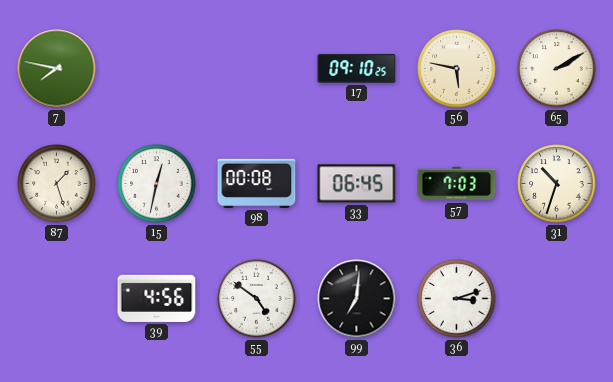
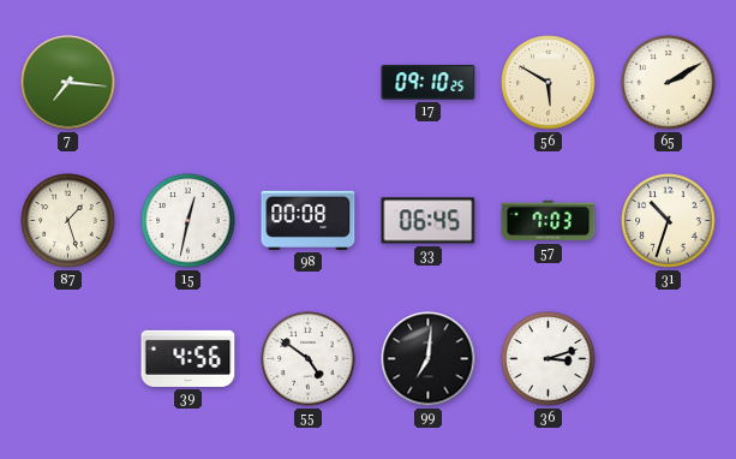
7: 7:47 -> 7:16
56: 5:47 -> 5:50
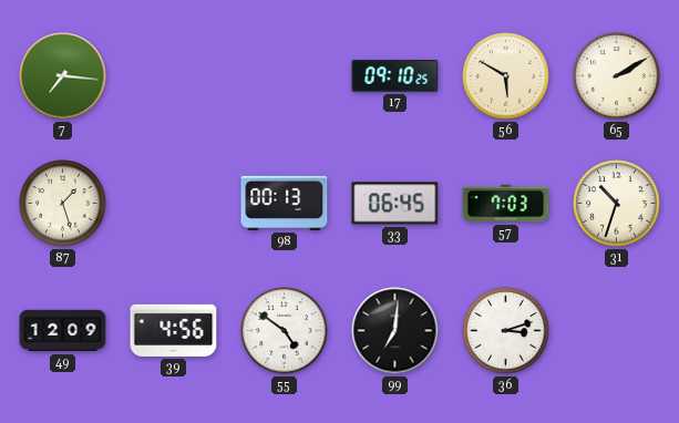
15: 12:32 -> none
98: 00:08 -> 00:13
49: none -> 12:09
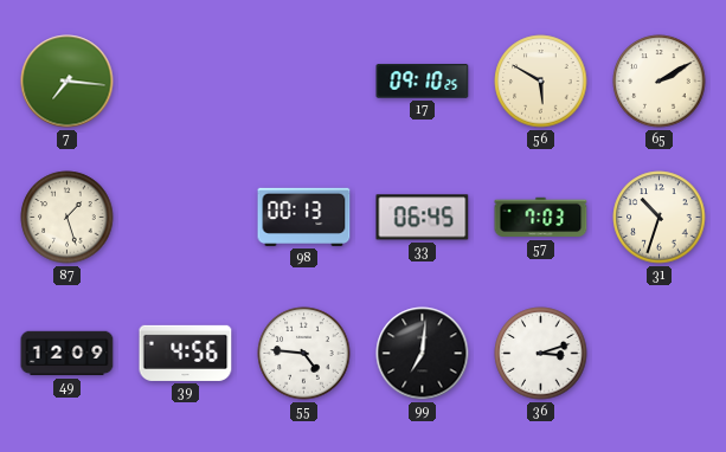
55: 4:51 -> 4:46
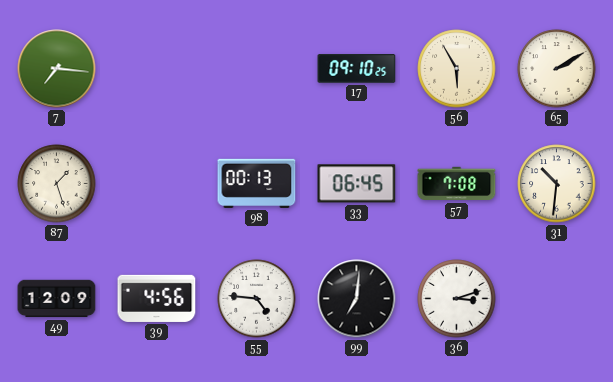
56: 5:50 -> 5:55
57: 7:03 -> 7:08
31: 10:33 -> 10:31
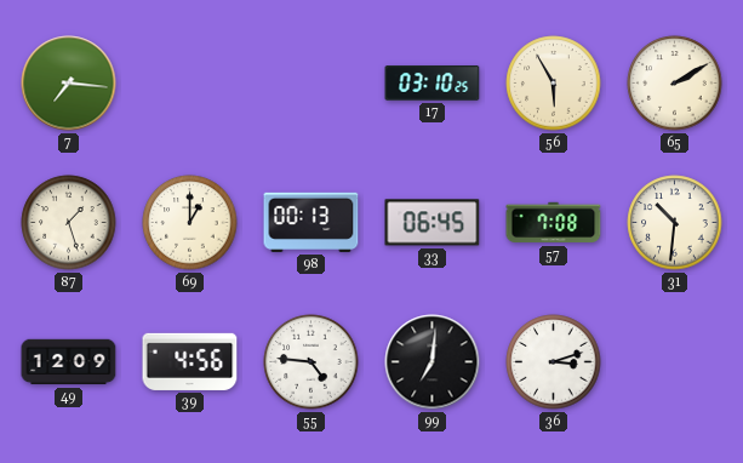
17: 09:10 -> 03:10
69: none -> 1:00
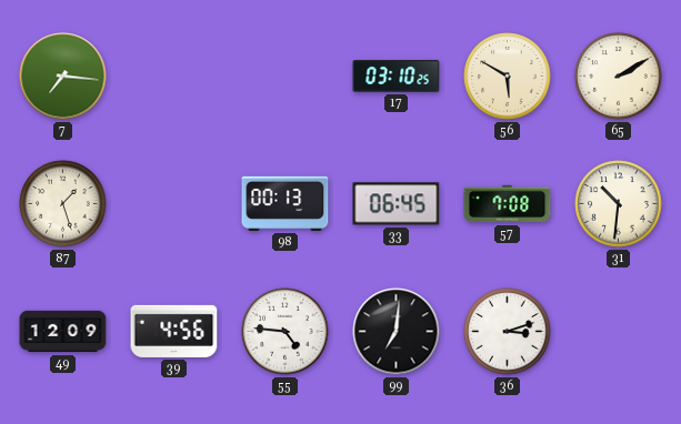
56: 5:55 -> 5:50
69: 1:00 -> none
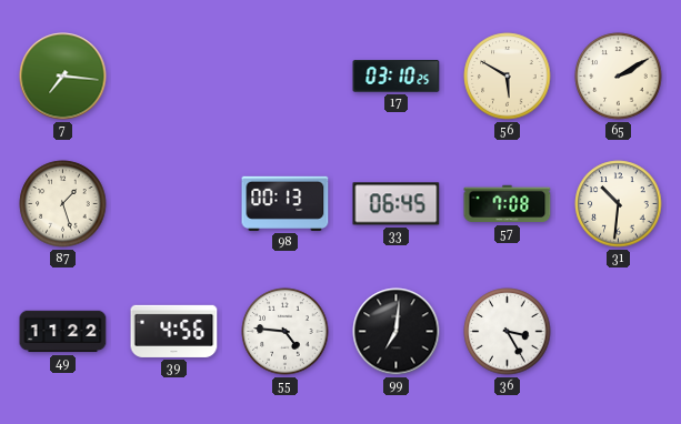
49: 12:09 -> 11:22
36: 3:12 -> 3:25
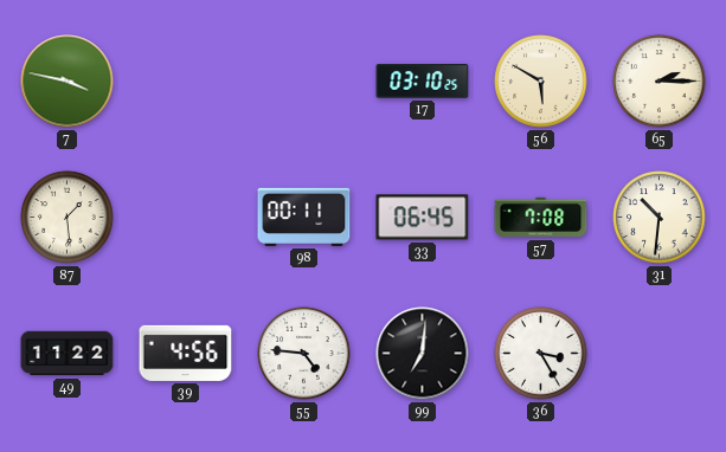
7: 7:16 -> 3:47
65: 2:10 -> 2:15
87: 1:27 -> 1:29
98: 00:13 -> 00:11
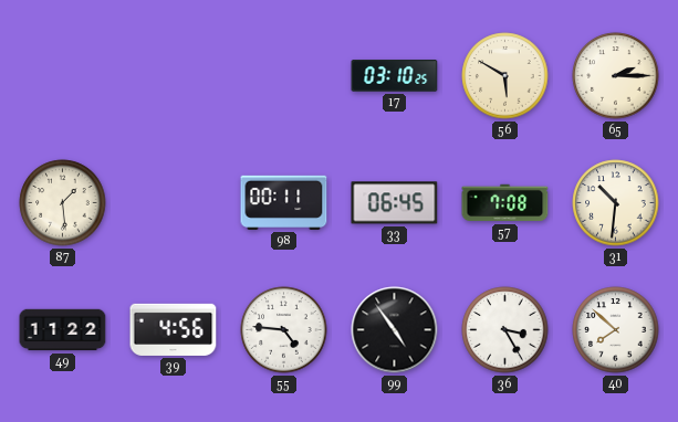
7: 3:47 -> none
99: 7:01 -> 4:54
40: none -> 7:52
